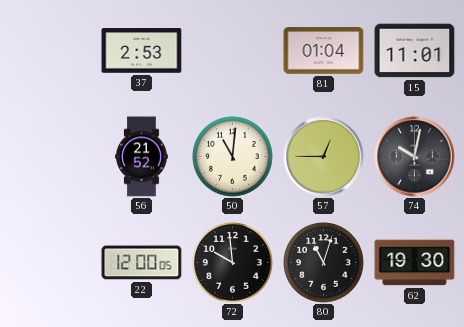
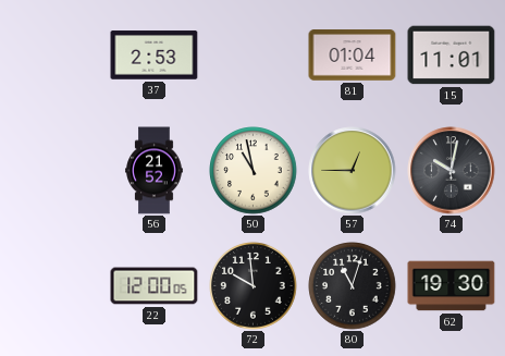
50: 11:01 -> 10:58
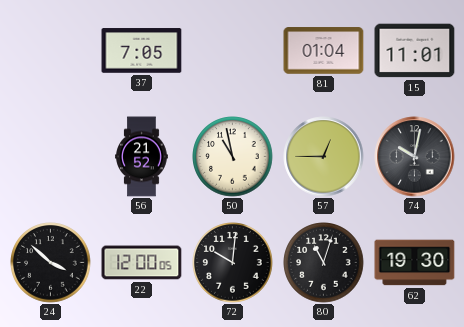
37: 2:53 -> 7:05
24: none -> 3:52
72: 9:59 -> 10:01
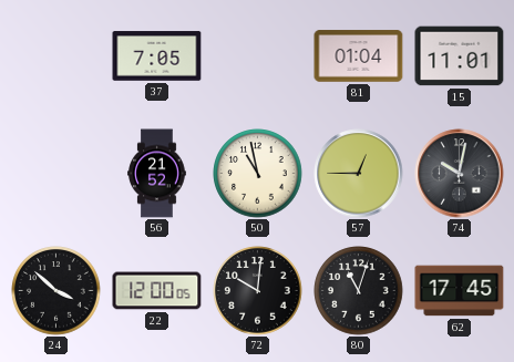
62: 19:30 -> 17:45
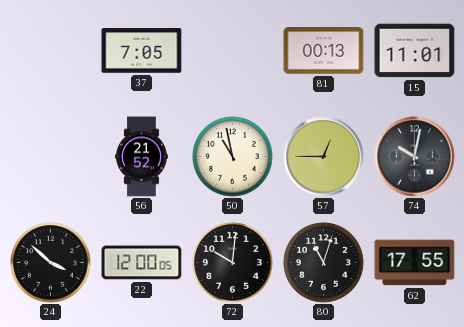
81: 01:04 -> 00:13
62: 17:45 -> 17:55
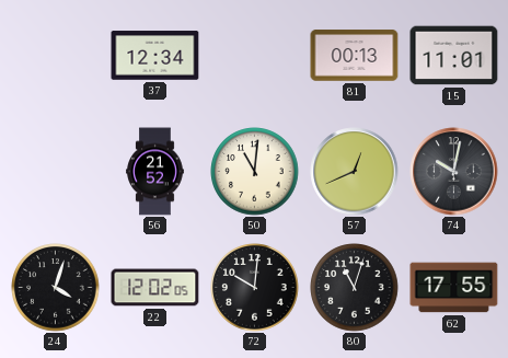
37: 7:05 -> 12:34
50: 10:58 -> 11:01
57: 12:45 -> 12:41
24: 3:52 -> 4:03
22: 12:00 -> 12:02
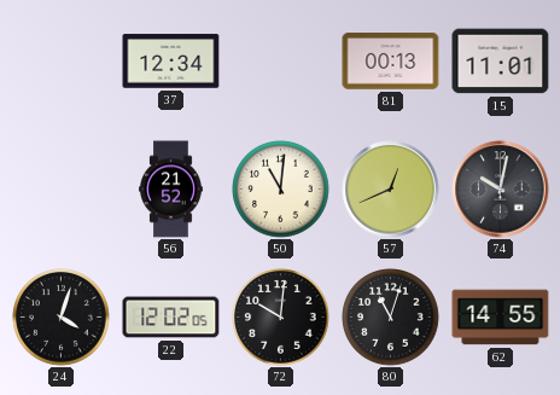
62: 17:55 -> 14:55
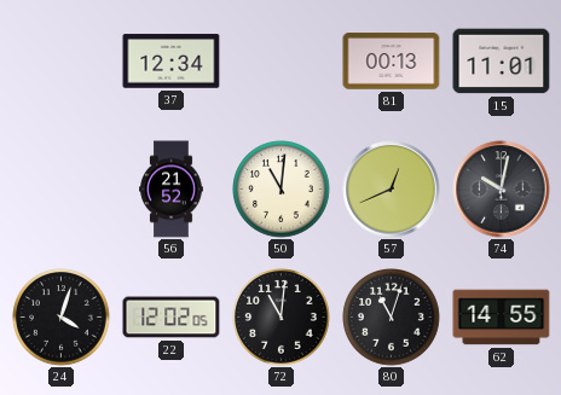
72: 10:01 -> 11:01
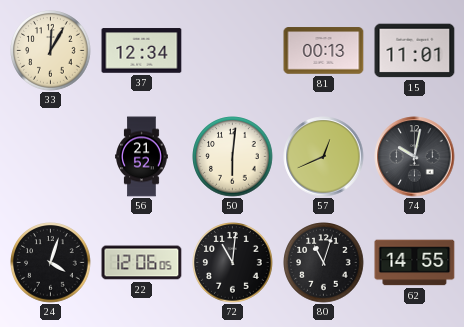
33: none -> 12:05
50: 11:01 -> 6:01
22: 12:02 -> 12:06
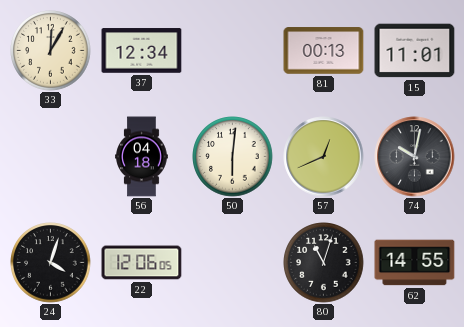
56: 21:52 -> 04:18
72: 11:01 -> none
